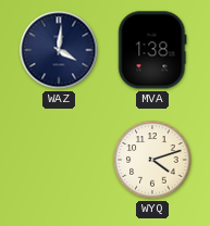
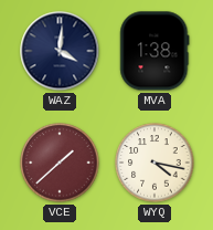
VCE: none -> 1:38
WYQ: 4:12 -> 4:17
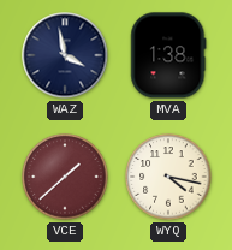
WAZ: 4:01 -> 3:58
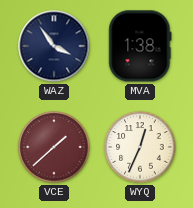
WAZ: 3:58 -> 3:54
WYQ: 4:17 -> 12:34
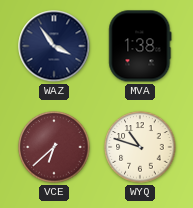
VCE: 1:38 -> 6:38
WYQ: 12:34 -> 10:48
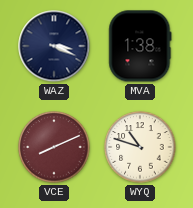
WAZ: 3:54 -> 3:19
VCE: 6:38 -> 8:11
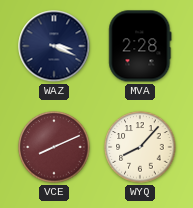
MVA: 1:38 -> 2:28
WYQ: 10:48 -> 8:07
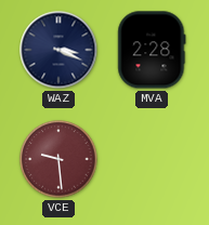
VCE: 8:11 -> 9:29
WYQ: 8:07 -> none
